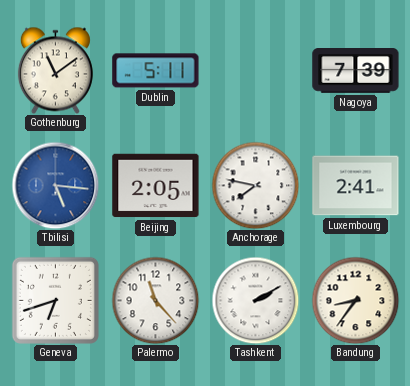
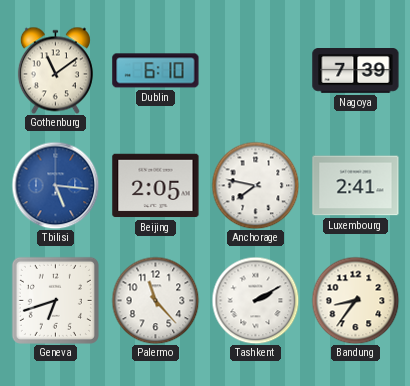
Dublin: 5:11 -> 6:10
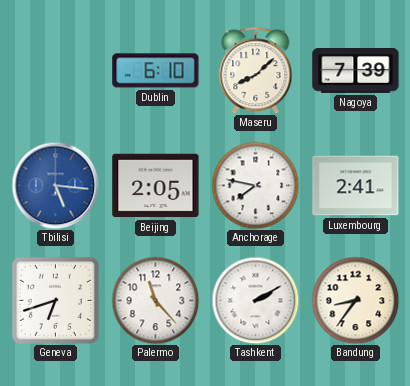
Gothenburg: 11:09 -> none
Maseru: none -> 8:08
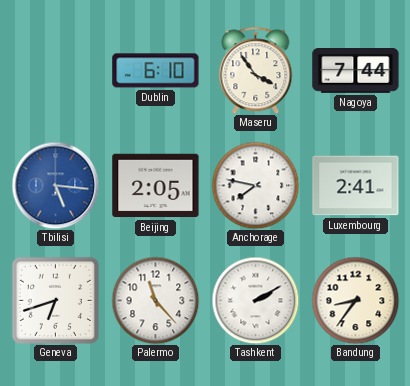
Maseru: 8:08 -> 3:54
Nagoya: 7:39 -> 7:44
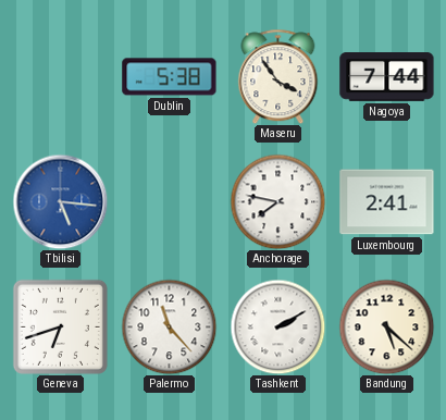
Dublin: 6:10 -> 5:38
Beijing: 2:05 -> none
Bandung: 8:36 -> 5:22
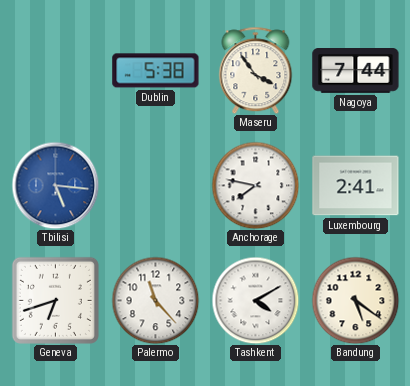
Tashkent: 2:10 -> 4:10
Bandung: 5:22 -> 5:21
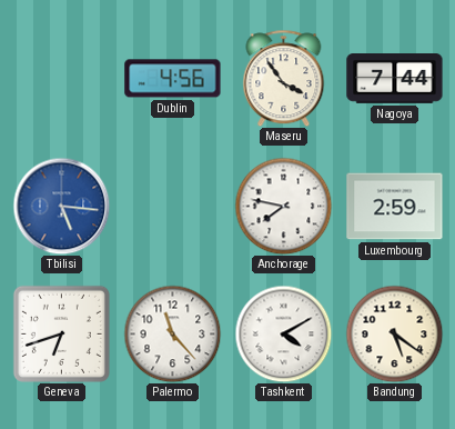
Dublin: 5:38 -> 4:56
Luxembourg: 2:41 -> 2:59
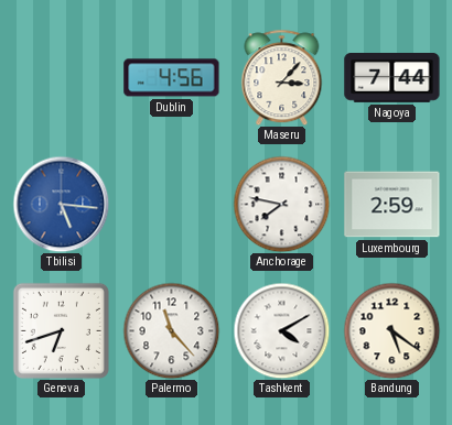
Maseru: 3:54 -> 3:07
